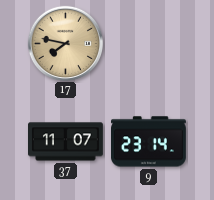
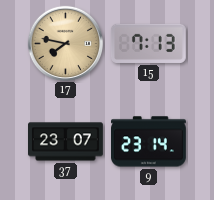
15: none -> 7:13
37: 11:07 -> 23:07
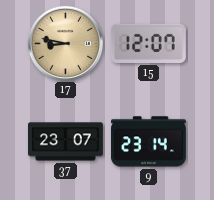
17: 7:47 -> 8:47
15: 7:13 -> 12:07
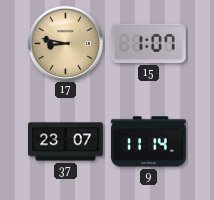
15: 12:07 -> 1:07
9: 23:14 -> 11:14
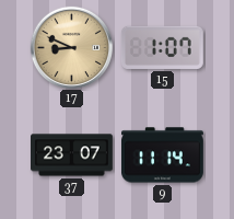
17: 8:47 -> 8:49
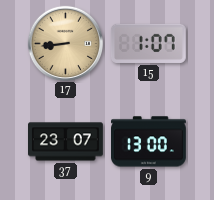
17: 8:49 -> 8:44
9: 11:14 -> 13:00
